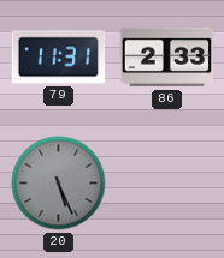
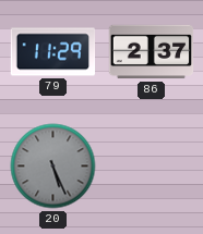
79: 11:31 -> 11:29
86: 2:33 -> 2:37
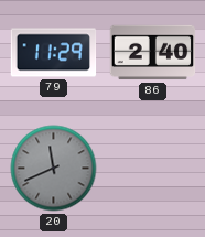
86: 2:37 -> 2:40
20: 5:26 -> 11:41
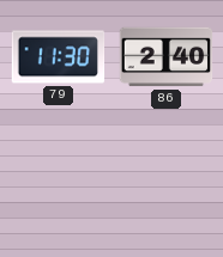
79: 11:29 -> 11:30
20: 11:41 -> none
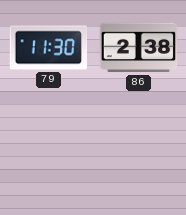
86: 2:40 -> 2:38
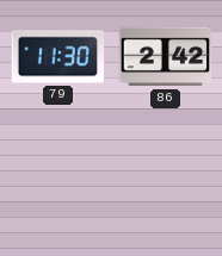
86: 2:38 -> 2:42
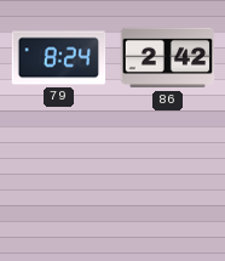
79: 11:30 -> 8:24
